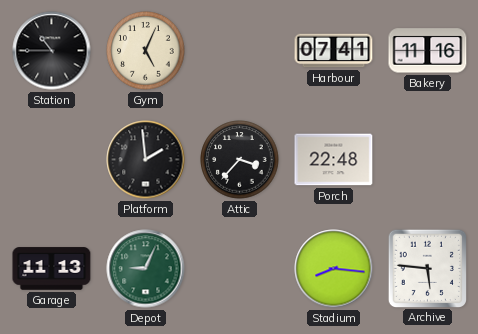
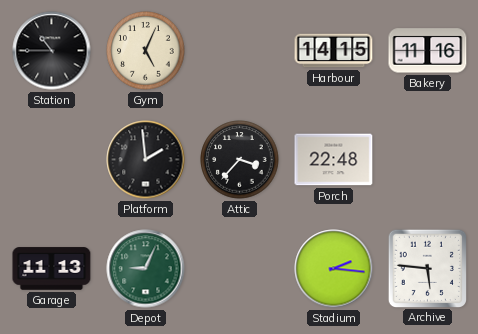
Harbour: 07:41 -> 14:15
Stadium: 8:16 -> 2:16
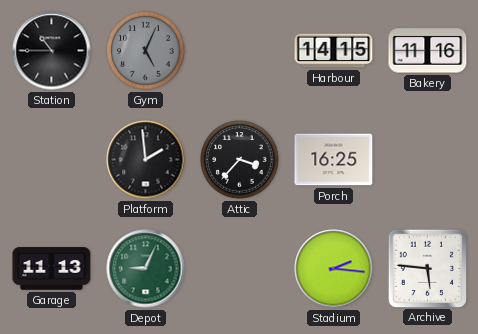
Gym dial: cream -> grey
Porch: 22:48 -> 16:25
